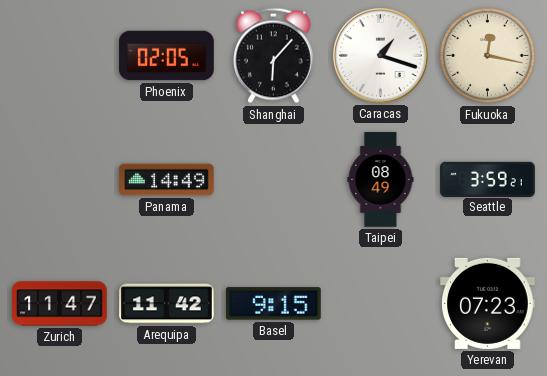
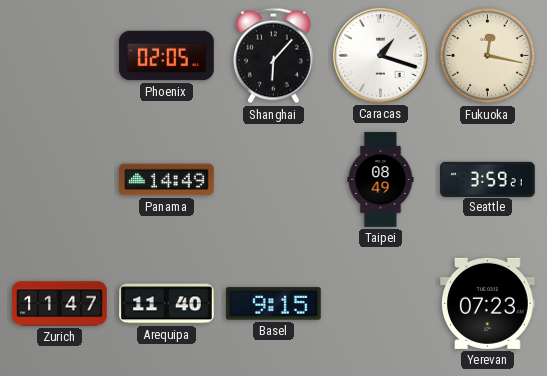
Arequipa: 11:42 -> 11:40
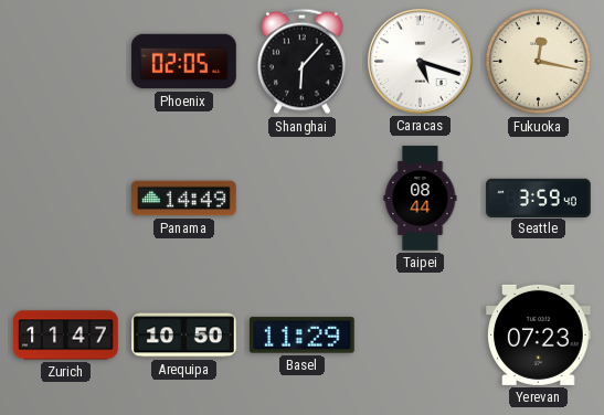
Caracas: 1:18 -> 5:18
Taipei: 08:49 -> 08:44
Seattle: 3:59:21 -> 3:59:40
Arequipa: 11:40 -> 10:50
Basel: 9:15 -> 11:29
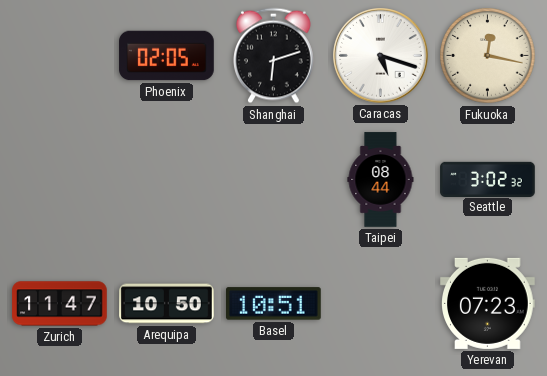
Shanghai: 6:07 -> 6:12
Panama: 14:49 -> none
Seattle: 3:59 -> 3:02
Basel: 11:29 -> 10:51
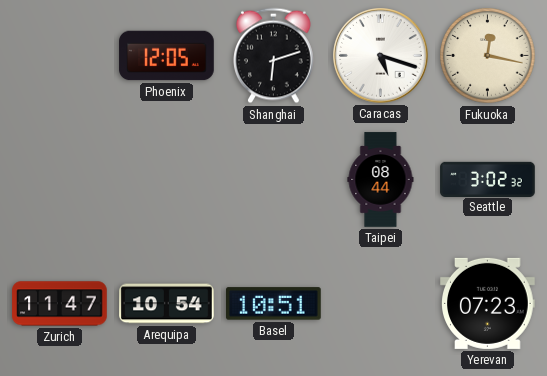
Phoenix: 02:05 -> 12:05
Arequipa: 10:50 -> 10:54
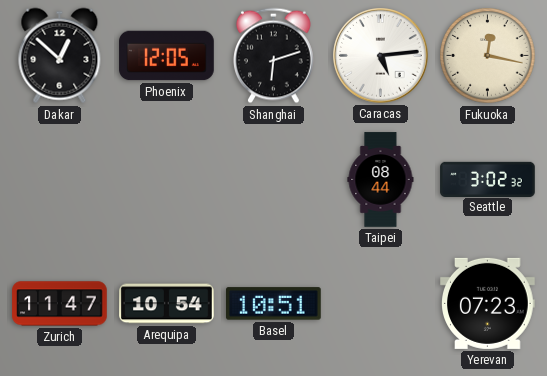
Dakar: none -> 12:52
Caracas: 5:18 -> 5:14
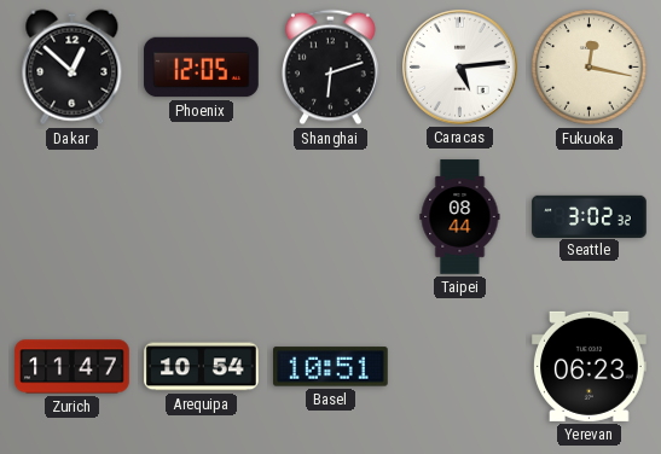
Yerevan: 07:23 -> 06:23
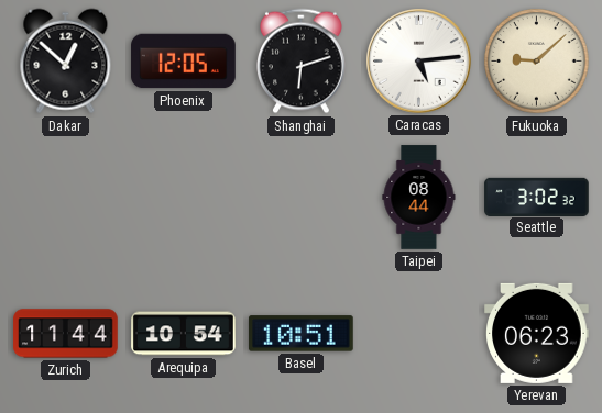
Fukuoka: 12:17 -> 9:08
Zurich: 11:47 -> 11:44
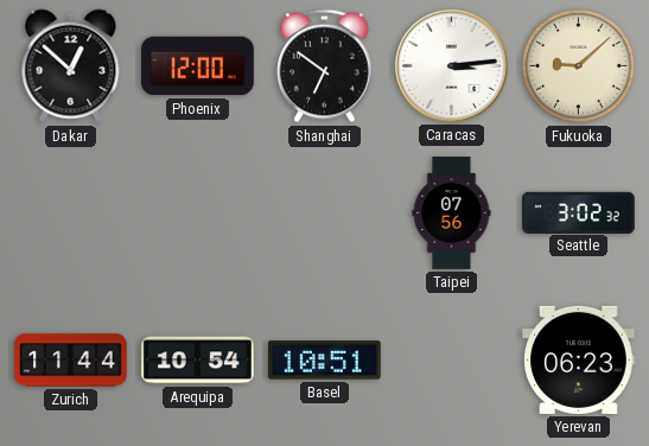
Phoenix: 12:05 -> 12:00
Shanghai: 6:12 -> 6:51
Caracas: 5:14 -> 3:14
Taipei: 08:44 -> 07:56
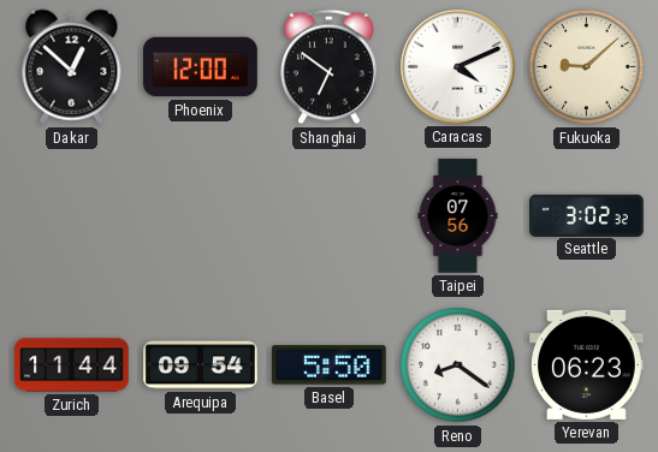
Caracas: 3:14 -> 4:11
Arequipa: 10:54 -> 09:54
Basel: 10:51 -> 5:50
Reno: none -> 8:21
